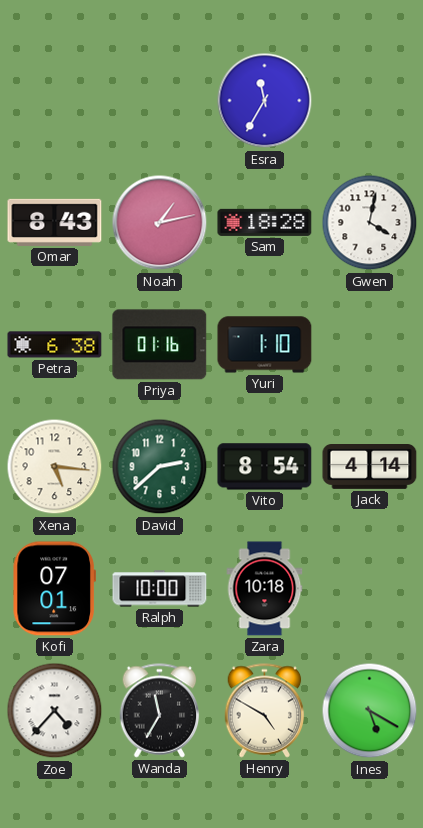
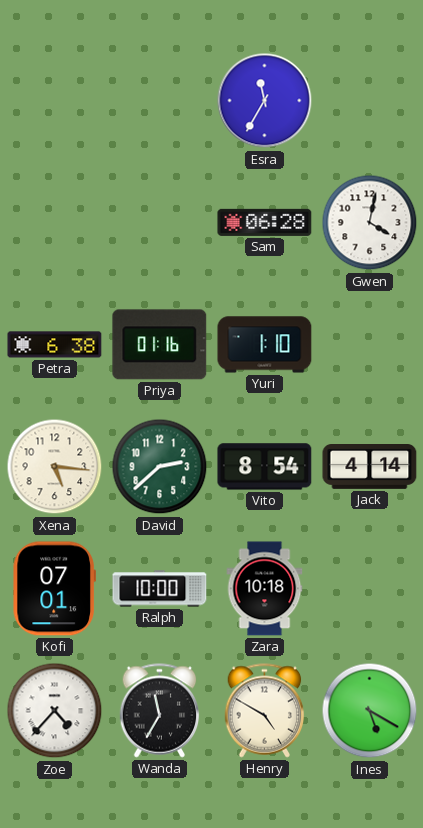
Omar: 8:43 -> none
Noah: 1:13 -> none
Sam: 18:28 -> 06:28
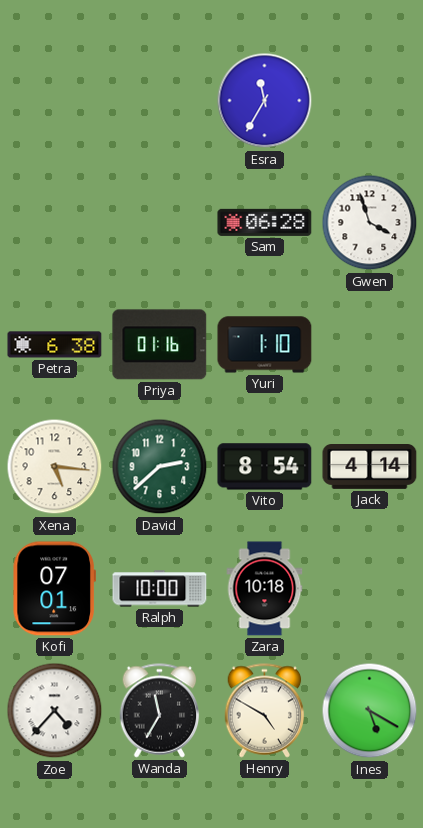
Gwen: 4:02 -> 3:57
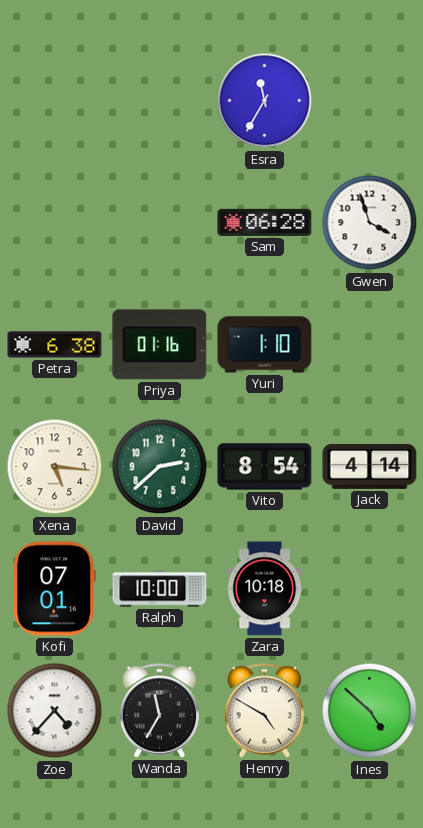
Ines: 5:20 -> 4:52
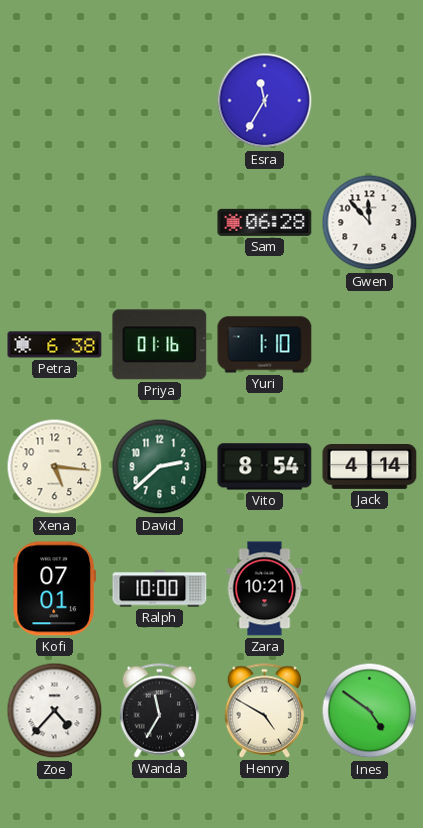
Gwen: 3:57 -> 11:53
Zara: 10:18 -> 10:21
Ines: 4:52 -> 4:51
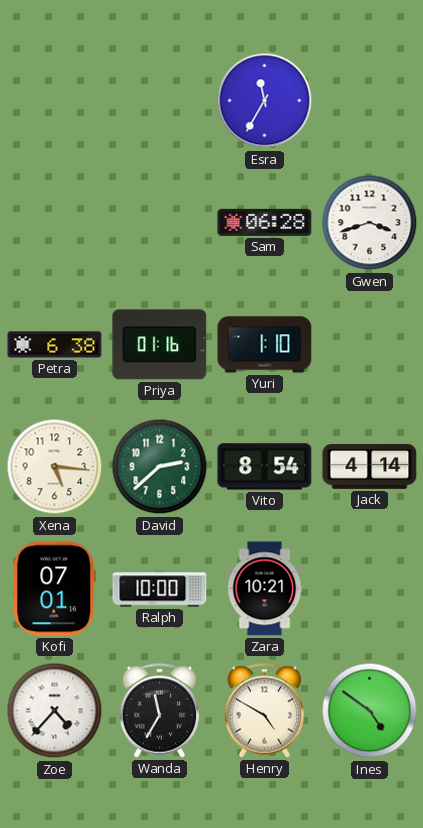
Gwen: 11:53 -> 3:42
